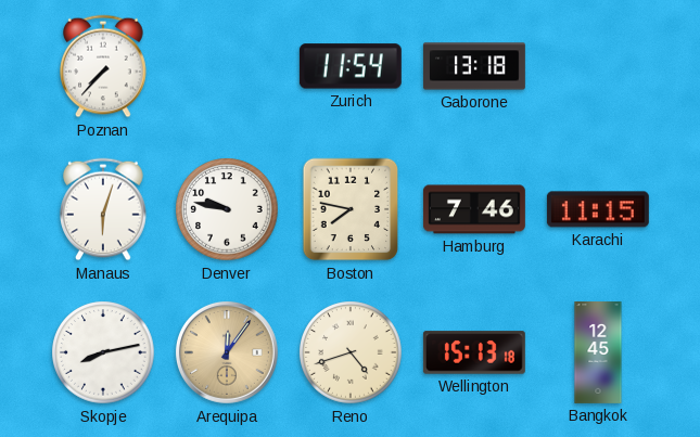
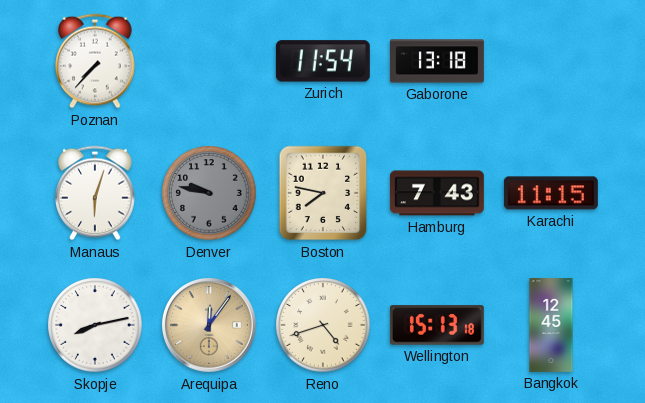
Denver dial: white -> grey
Hamburg: 7:46 -> 7:43
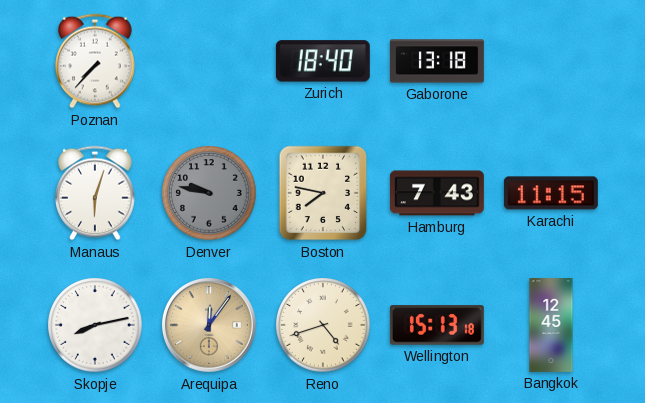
Zurich: 11:54 -> 18:40
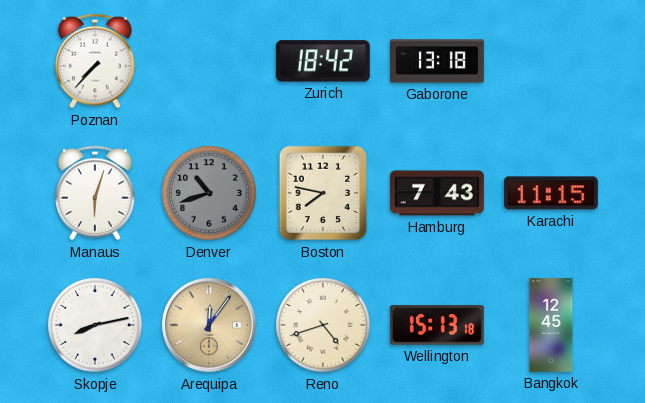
Zurich: 18:40 -> 18:42
Denver: 9:47 -> 10:42
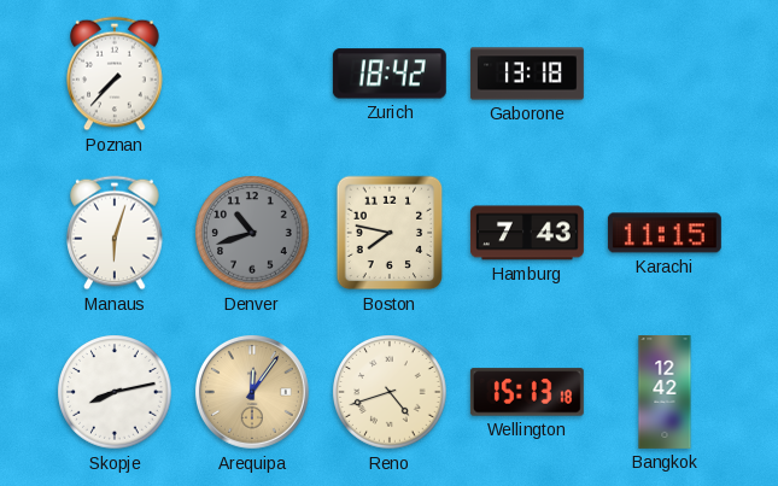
Bangkok: 12:45 -> 12:42
